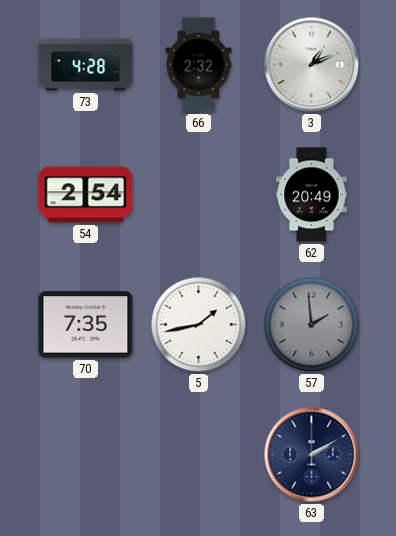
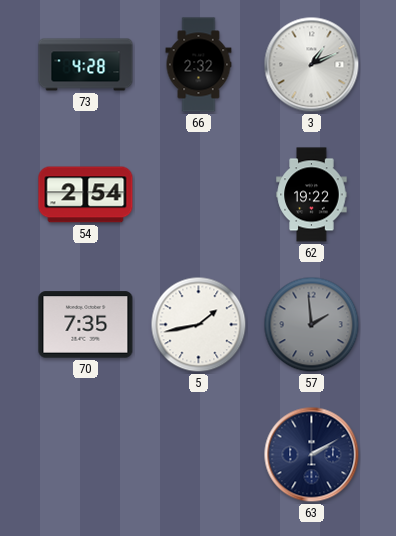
62: 20:49 -> 19:22
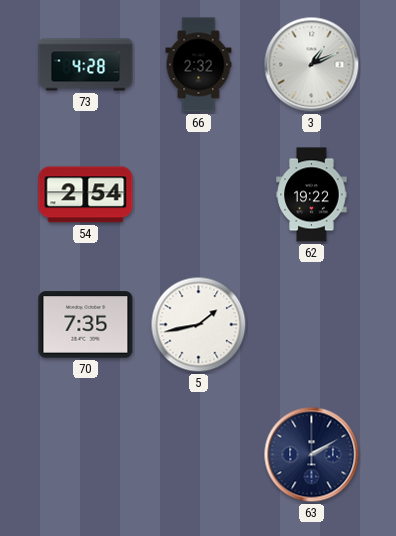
57: 1:59 -> none
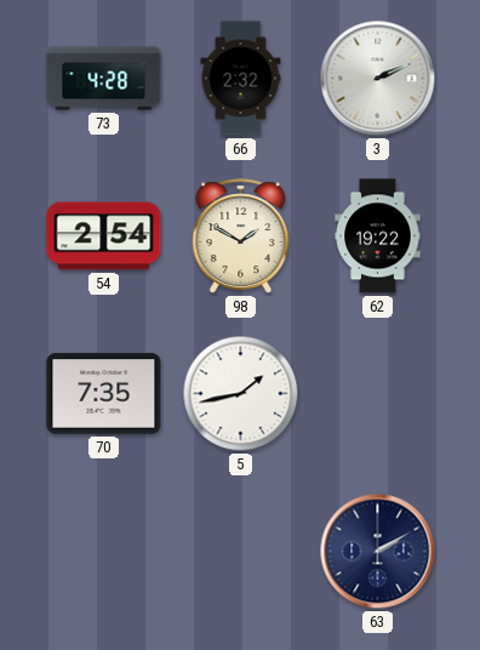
3: 1:11 -> 2:11
98: none -> 1:50
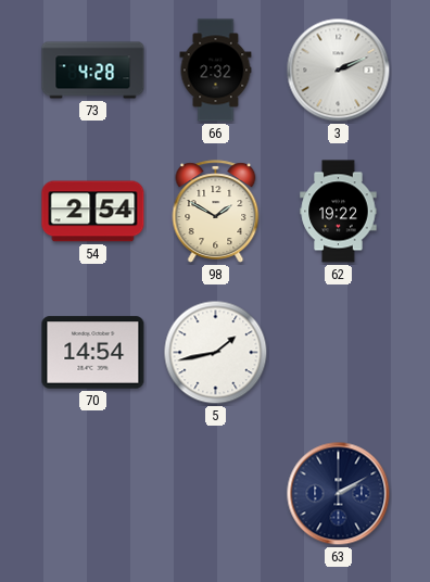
70: 7:35 -> 14:54
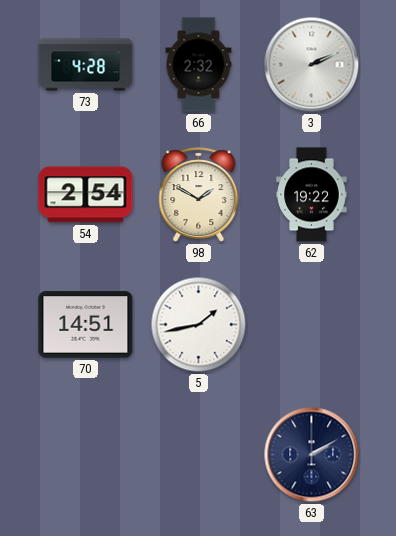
70: 14:54 -> 14:51
